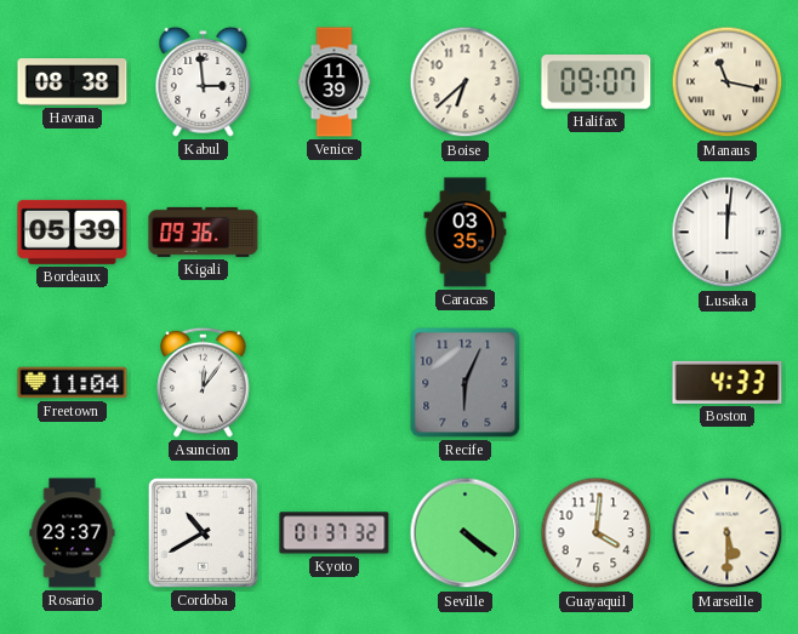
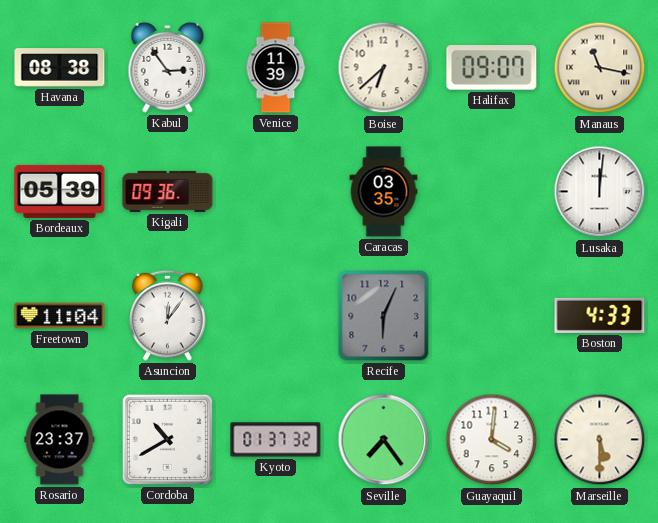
Kabul: 2:59 -> 2:54
Seville: 4:21 -> 7:24
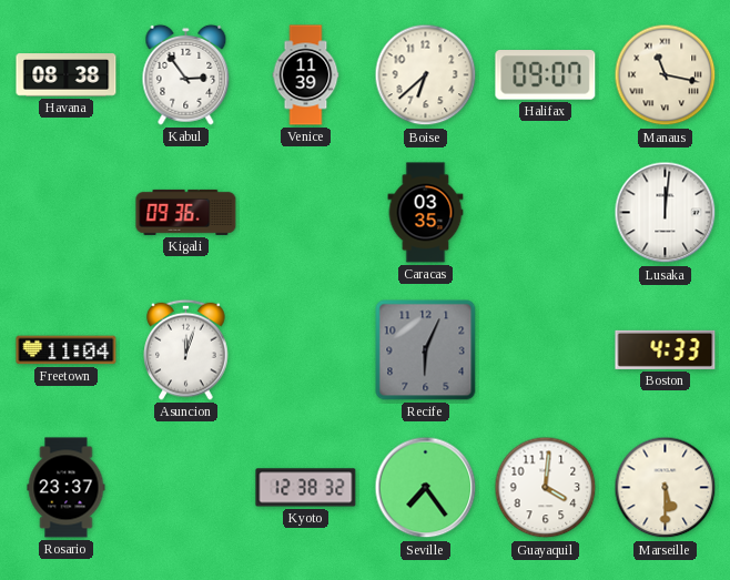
Bordeaux: 05:39 -> none
Asuncion: 12:06 -> 12:03
Cordoba: 10:40 -> none
Kyoto: 01:37 -> 12:38
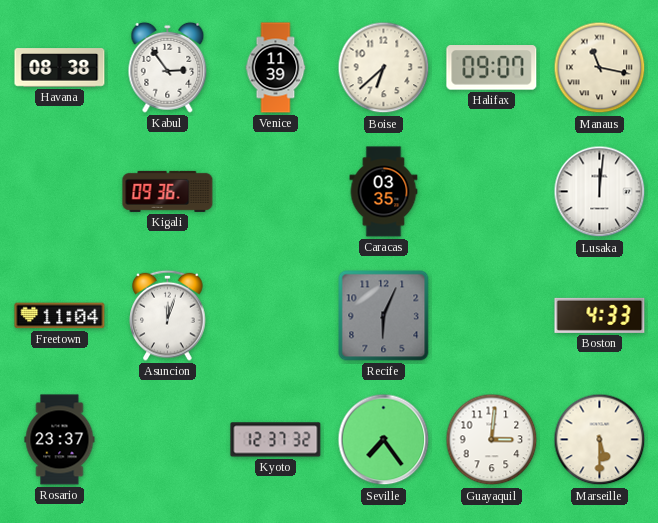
Kyoto: 12:38 -> 12:37
Guayaquil: 4:01 -> 3:01
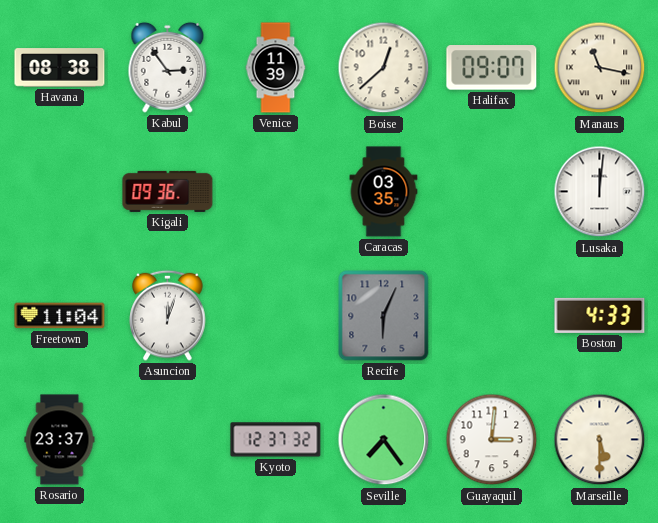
Boise: 6:38 -> 12:38
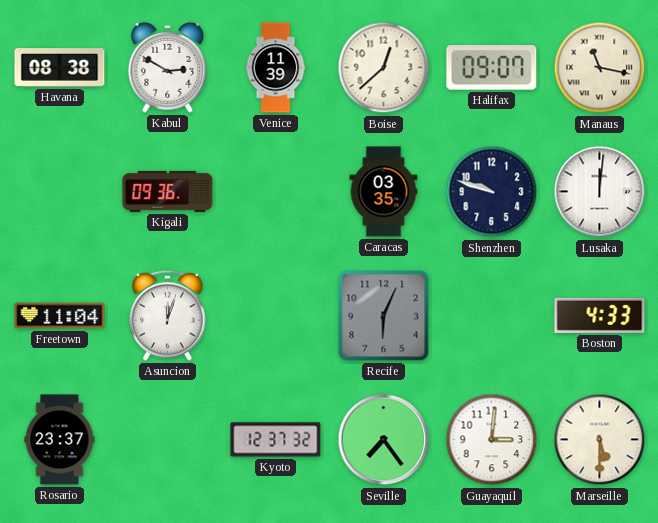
Kabul: 2:54 -> 2:50
Shenzhen: none -> 9:48
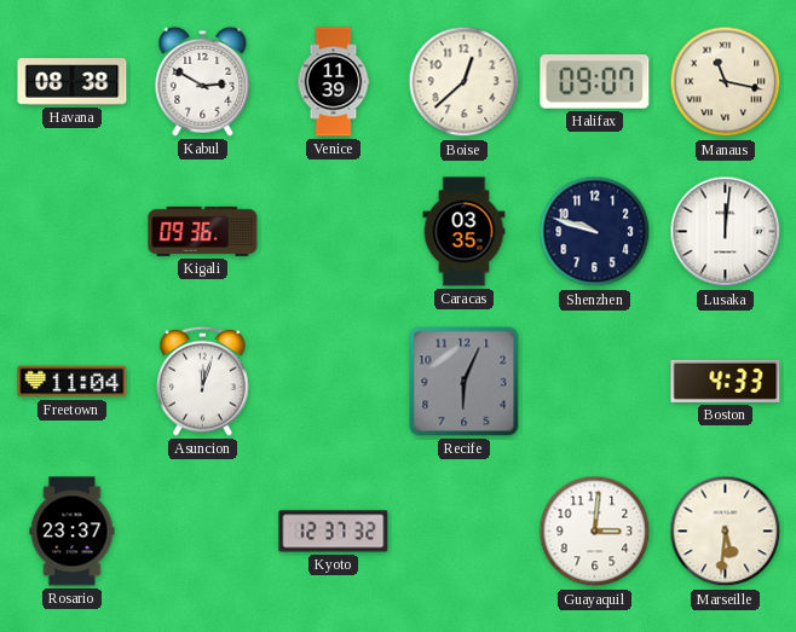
Seville: 7:24 -> none
Marseille: 5:30 -> 5:31
